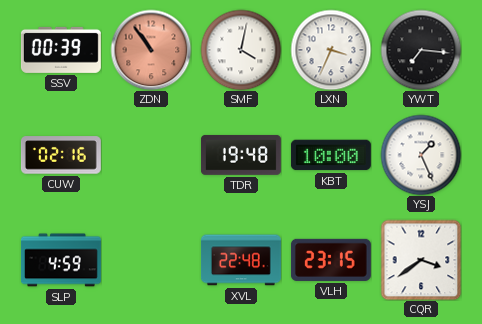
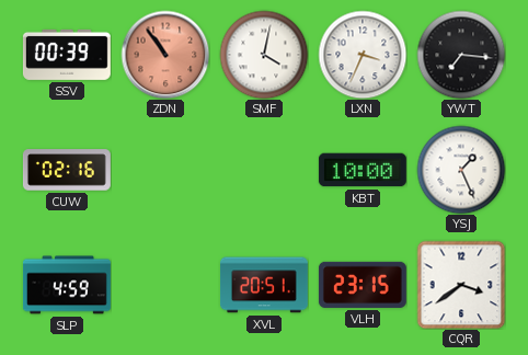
TDR: 19:48 -> none
XVL: 22:48 -> 20:51
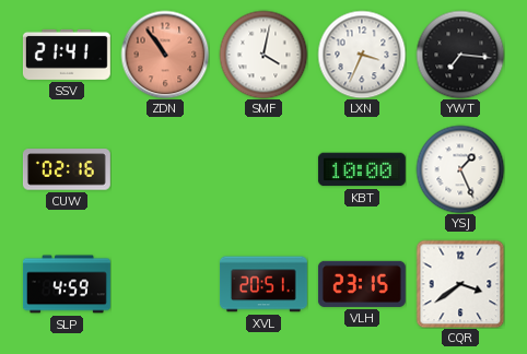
SSV: 00:39 -> 21:41
